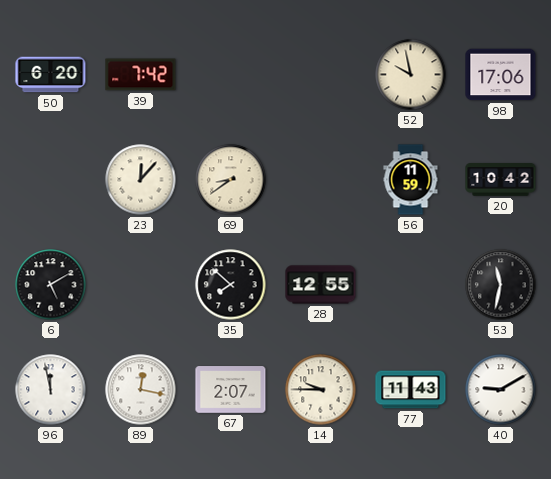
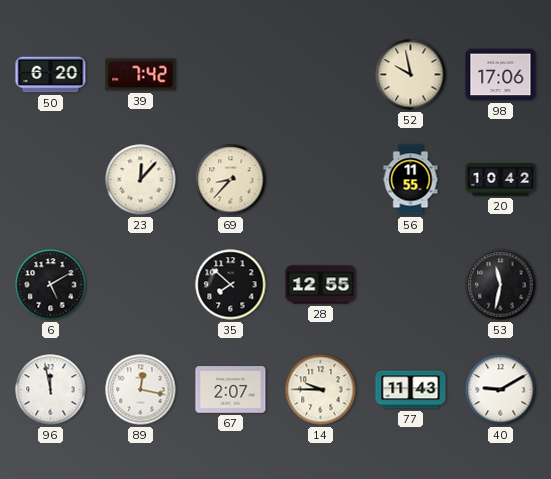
69: 8:39 -> 8:37
56: 11:59 -> 11:55
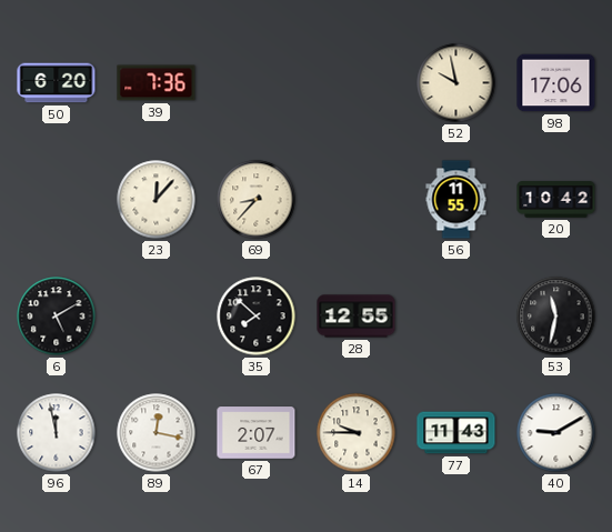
39: 7:42 -> 7:36
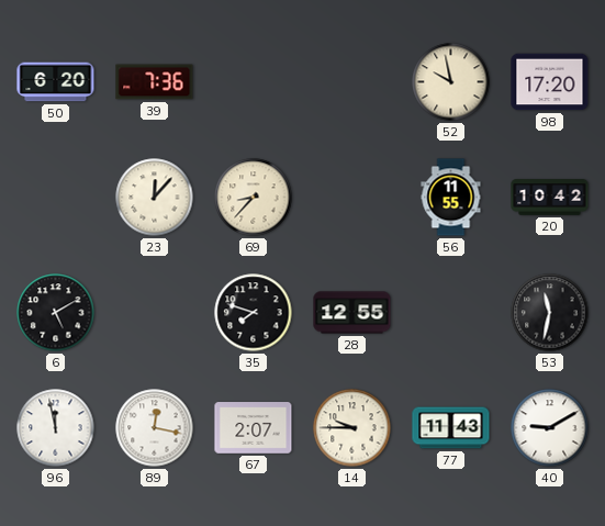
98: 17:06 -> 17:20
35: 7:52 -> 7:48
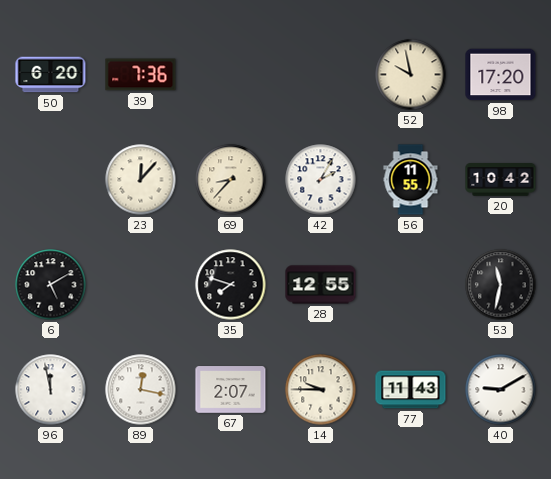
42: none -> 2:05
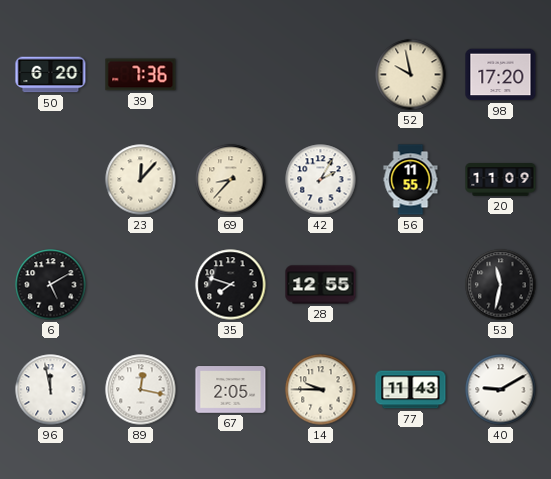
20: 10:42 -> 11:09
67: 2:07 -> 2:05
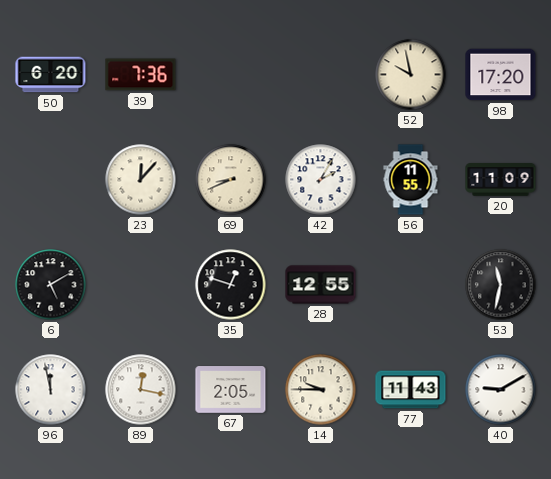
69: 8:37 -> 8:41
35: 7:48 -> 12:48
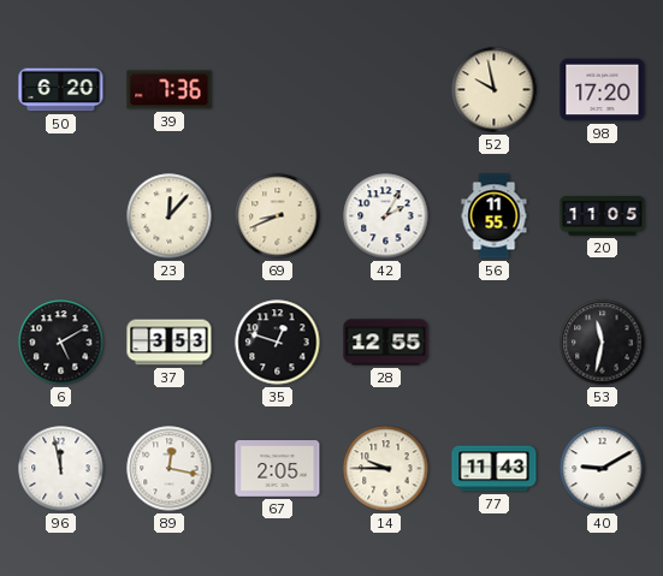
20: 11:09 -> 11:05
37: none -> 3:53
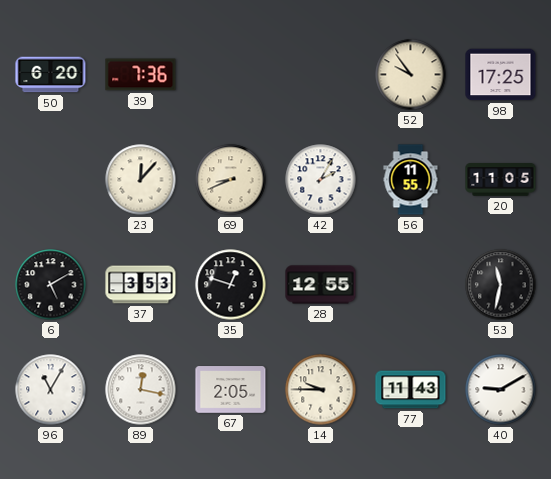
52: 9:58 -> 9:54
98: 17:20 -> 17:25
96: 11:58 -> 11:05
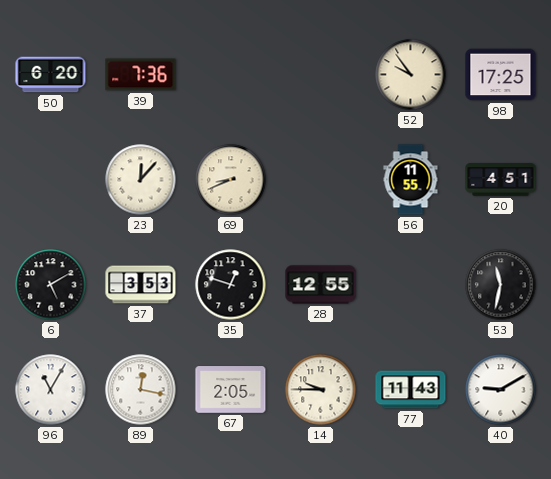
42: 2:05 -> none
20: 11:05 -> 4:51
